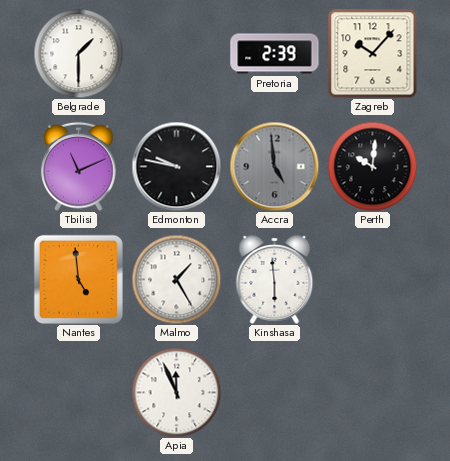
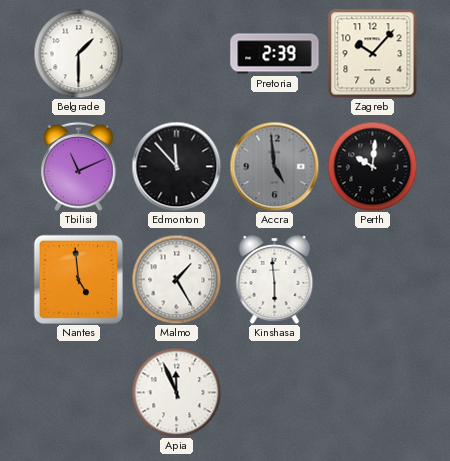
Edmonton: 9:47 -> 11:53
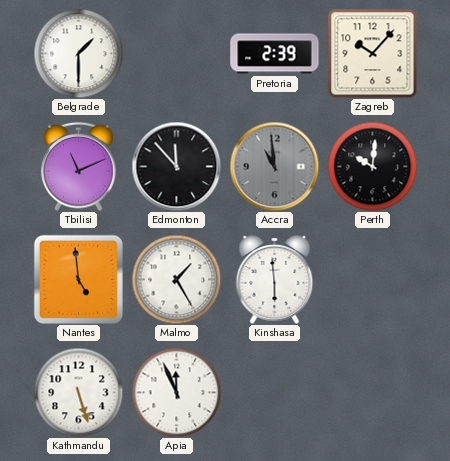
Accra: 4:59 -> 10:59
Kathmandu: none -> 5:27
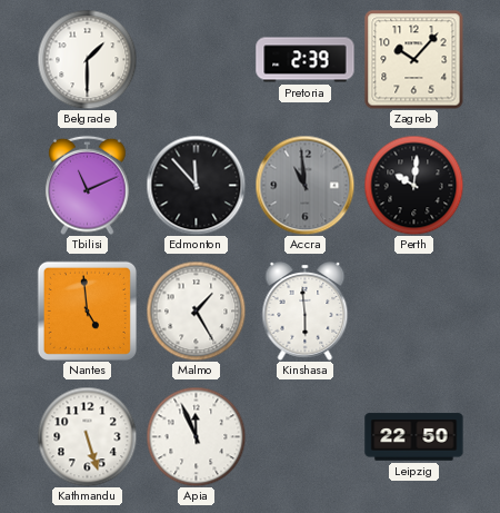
Leipzig: none -> 22:50
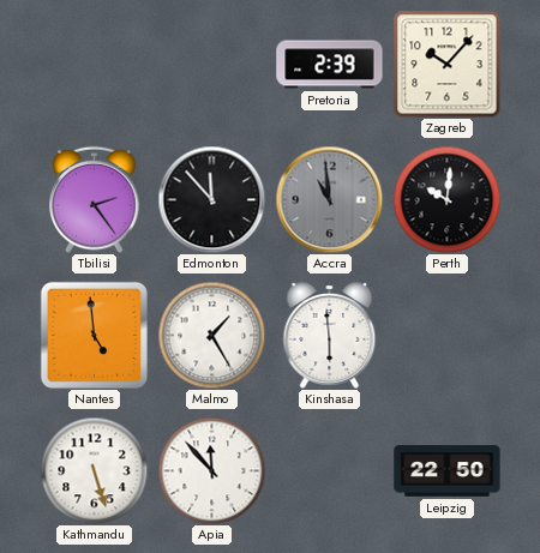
Belgrade: 1:30 -> none
Tbilisi: 11:11 -> 2:24
Apia: 11:56 -> 11:53
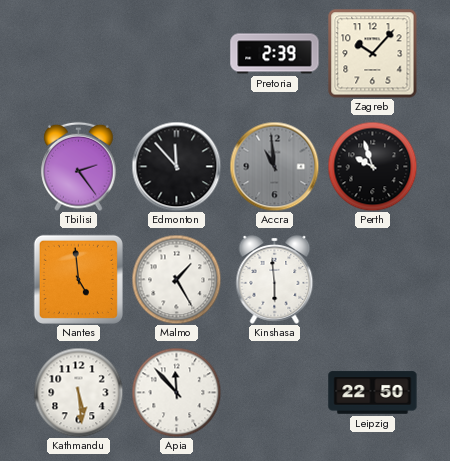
Perth: 10:01 -> 9:57
Kathmandu: 5:27 -> 5:29
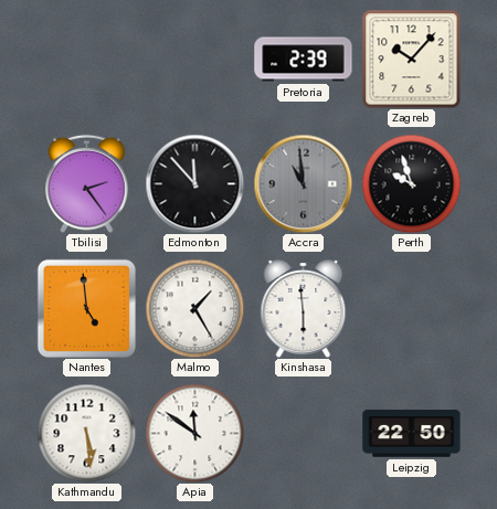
Apia: 11:53 -> 11:51
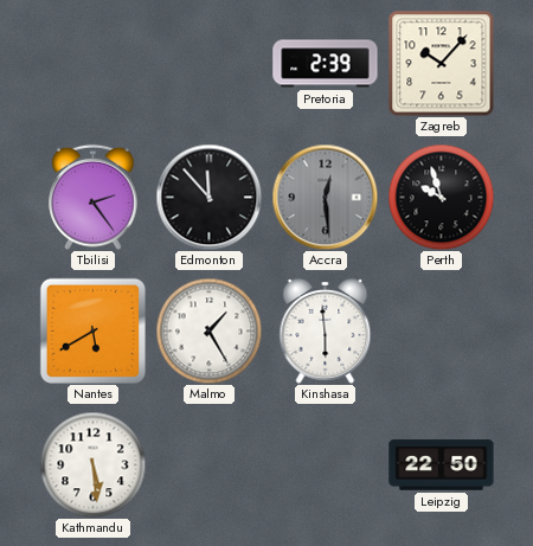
Accra: 10:59 -> 12:29
Nantes: 4:59 -> 5:40
Apia: 11:51 -> none
